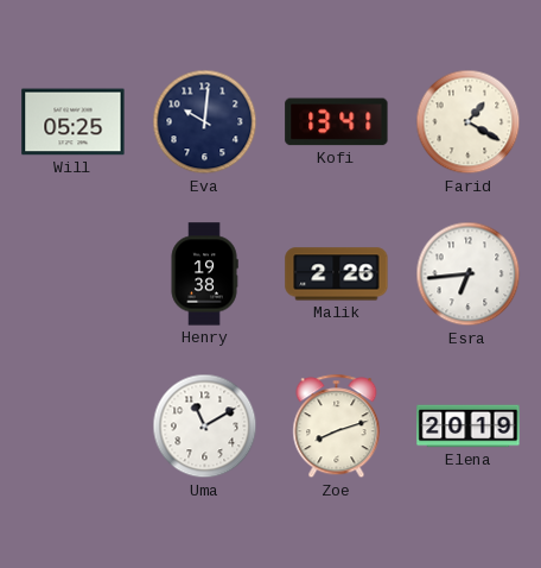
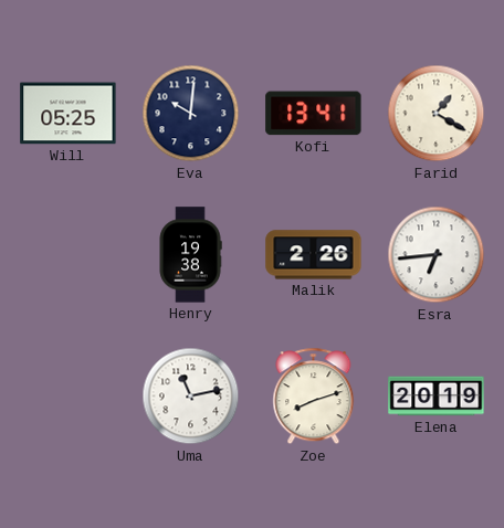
Uma: 11:10 -> 11:13
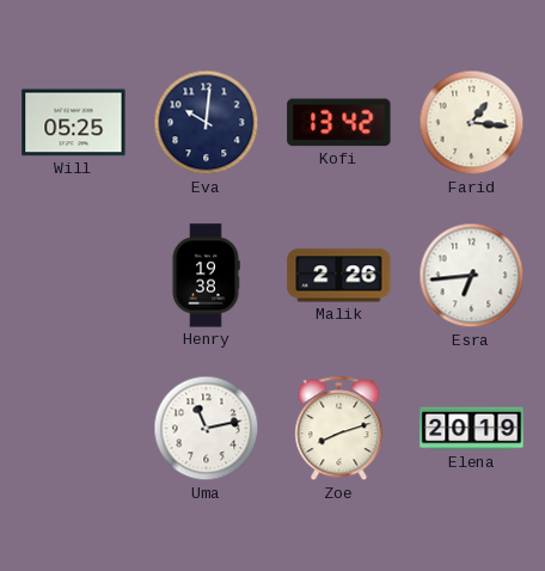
Kofi: 13:41 -> 13:42
Farid: 1:20 -> 1:16
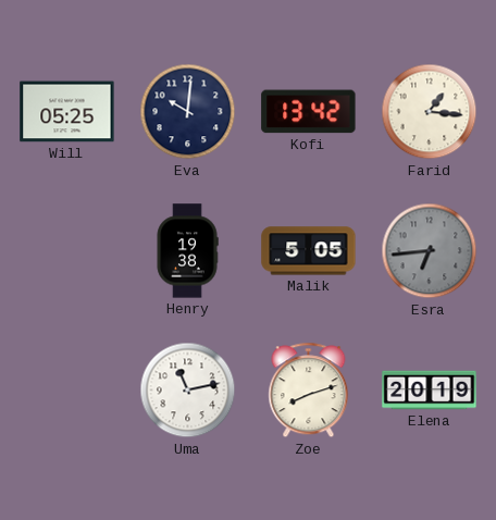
Malik: 2:26 -> 5:05
Esra dial: white -> grey
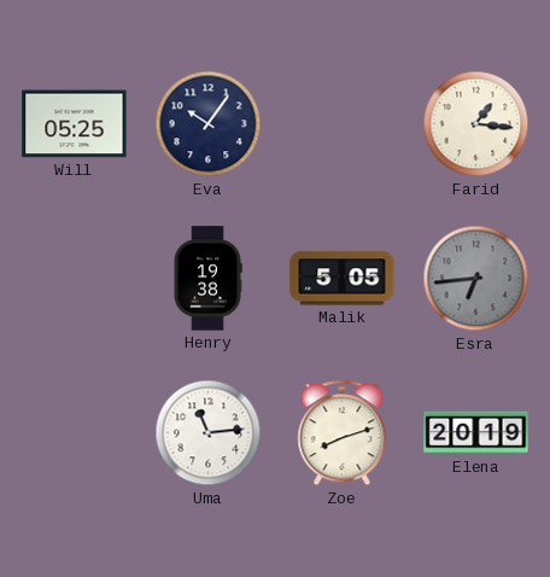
Eva: 10:01 -> 10:06
Kofi: 13:42 -> none
Uma: 11:13 -> 11:14
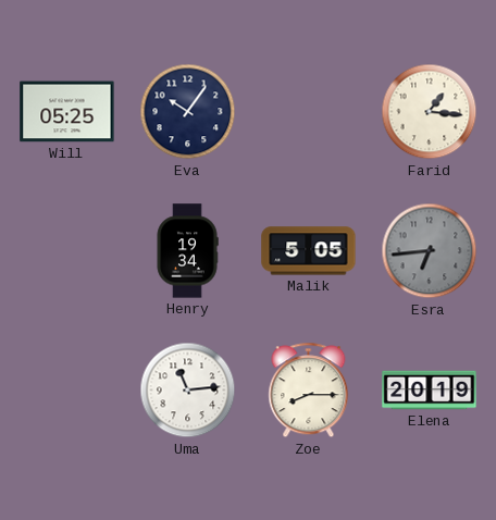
Henry: 19:38 -> 19:34
Zoe: 8:12 -> 8:15
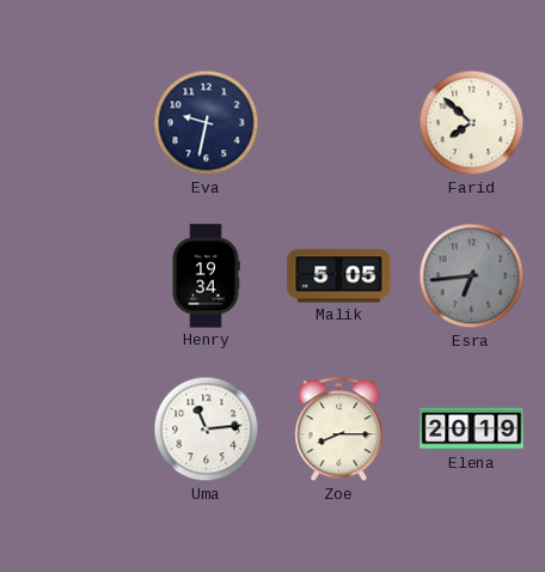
Will: 05:25 -> none
Eva: 10:06 -> 9:32
Farid: 1:16 -> 7:52
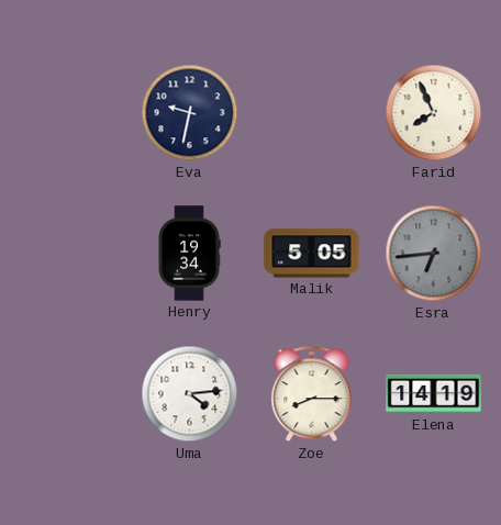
Farid: 7:52 -> 7:56
Uma: 11:14 -> 4:14
Elena: 20:19 -> 14:19
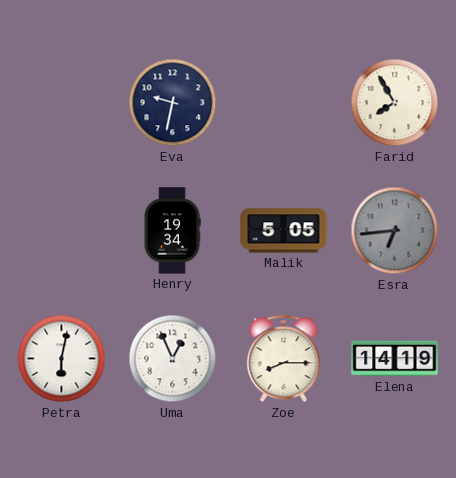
Farid: 7:56 -> 7:55
Petra: none -> 6:02
Uma: 4:14 -> 12:56
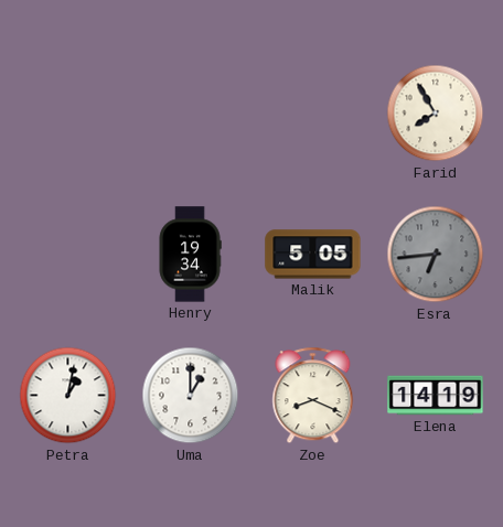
Eva: 9:32 -> none
Petra: 6:02 -> 1:02
Uma: 12:56 -> 1:00
Zoe: 8:15 -> 8:19
